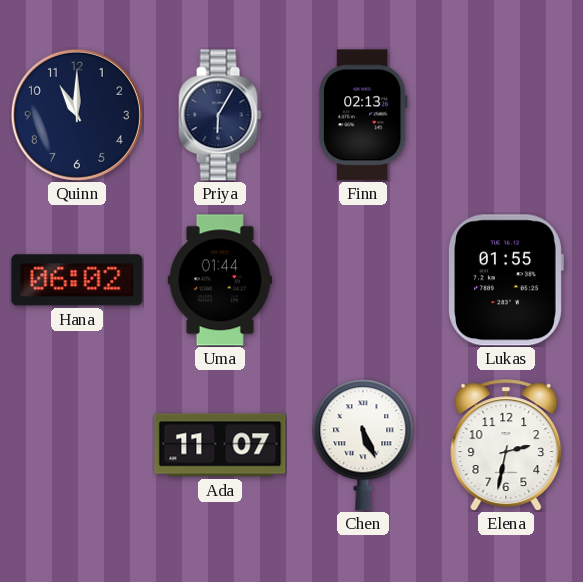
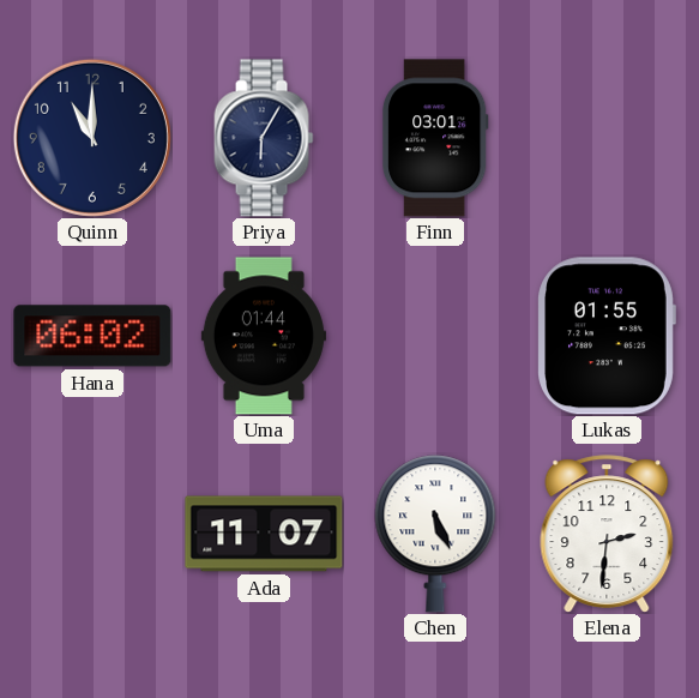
Finn: 02:13 -> 03:01
Elena: 2:32 -> 2:31
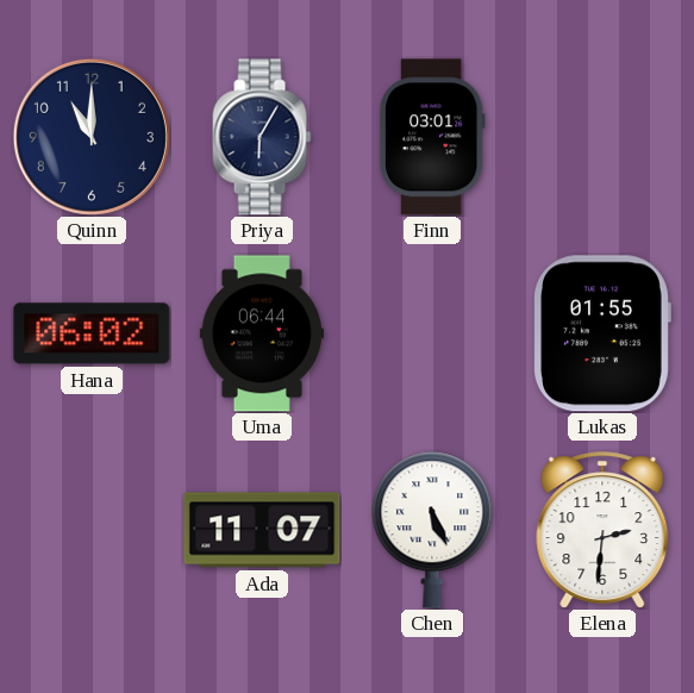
Uma: 01:44 -> 06:44
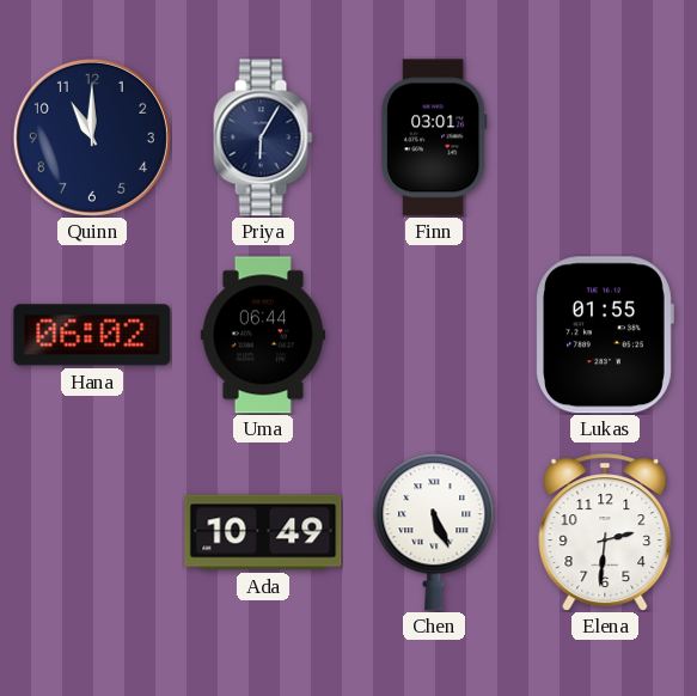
Ada: 11:07 -> 10:49
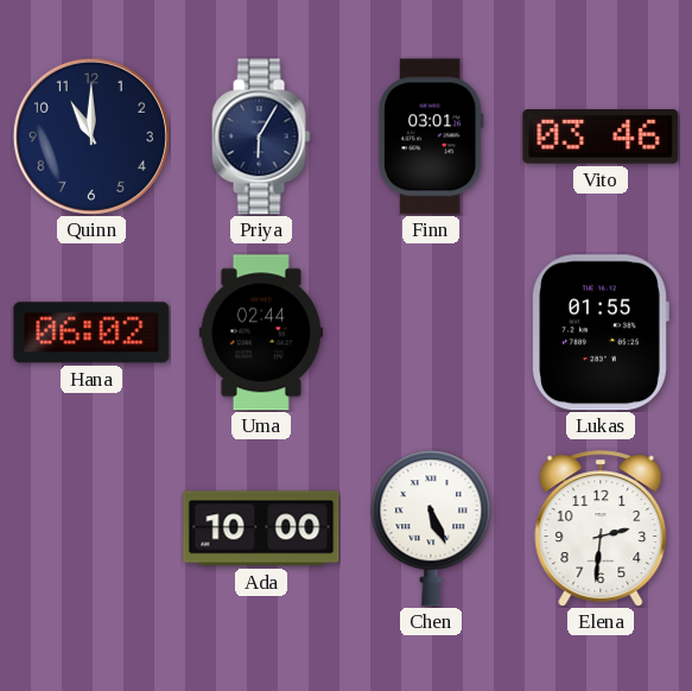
Vito: none -> 03:46
Uma: 06:44 -> 02:44
Ada: 10:49 -> 10:00
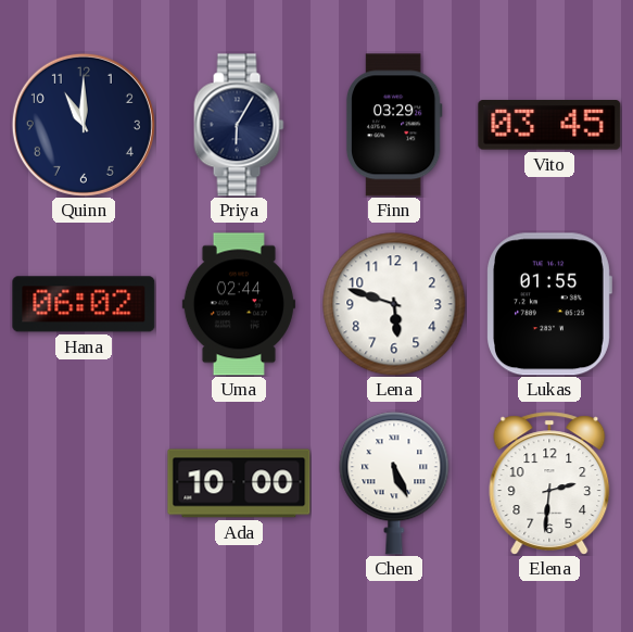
Finn: 03:01 -> 03:29
Vito: 03:46 -> 03:45
Lena: none -> 5:48
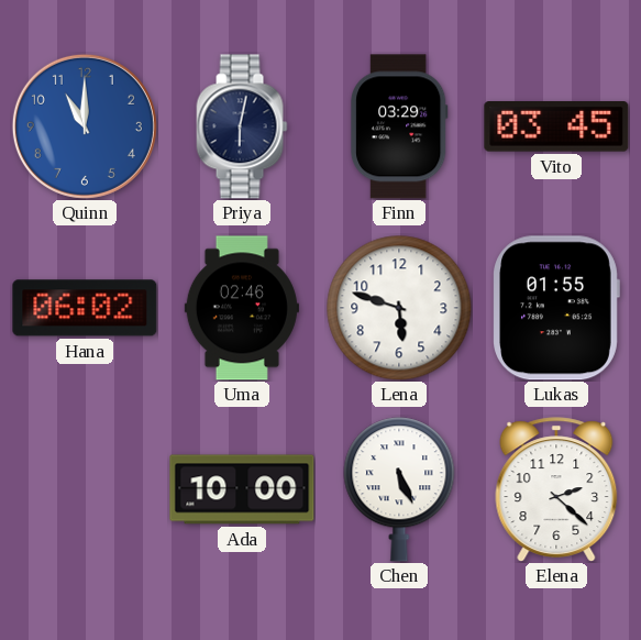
Quinn dial: navy -> blue
Priya: 6:05 -> 6:02
Uma: 02:44 -> 02:46
Elena: 2:31 -> 2:22
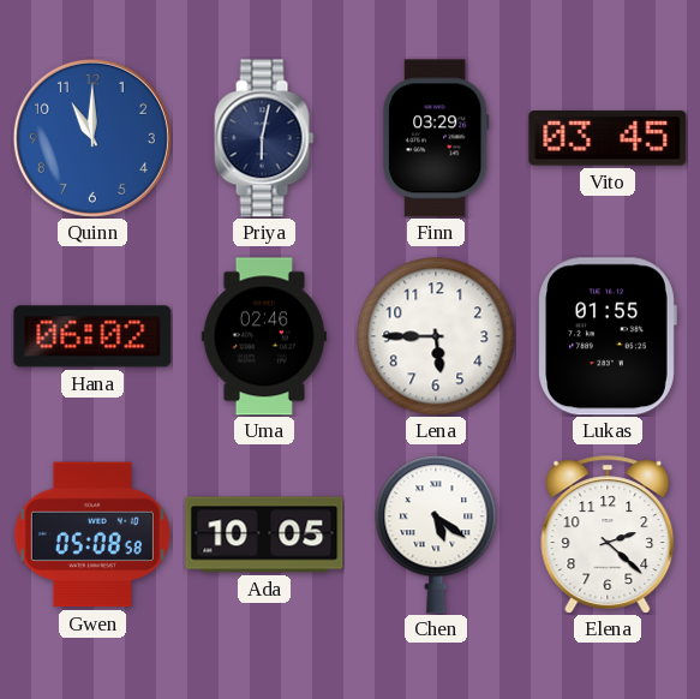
Lena: 5:48 -> 5:45
Gwen: none -> 05:08
Ada: 10:00 -> 10:05
Chen: 5:26 -> 5:21
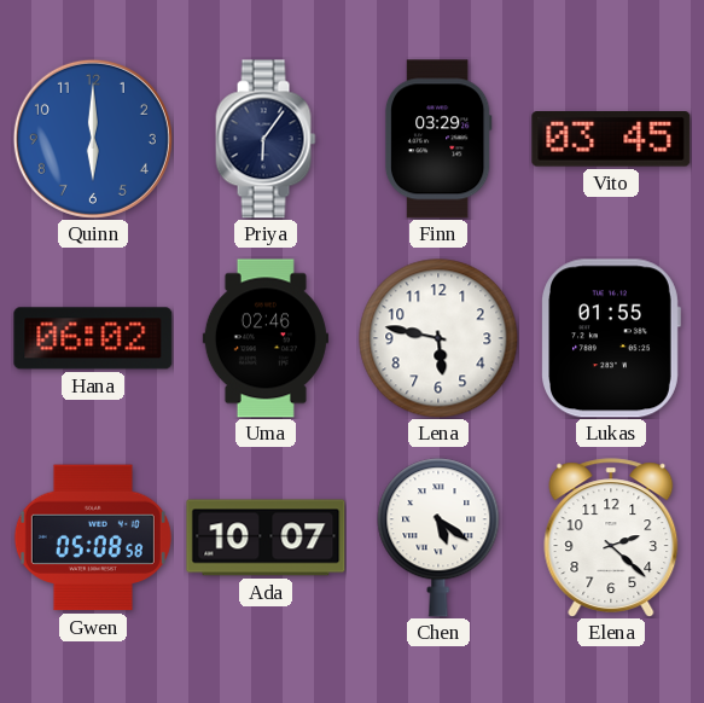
Quinn: 11:00 -> 6:00
Priya: 6:02 -> 6:06
Lena: 5:45 -> 5:47
Ada: 10:05 -> 10:07
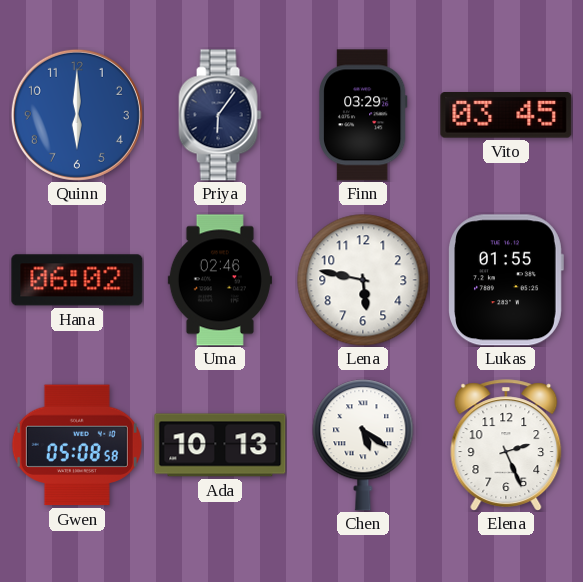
Ada: 10:07 -> 10:13
Elena: 2:22 -> 2:26
